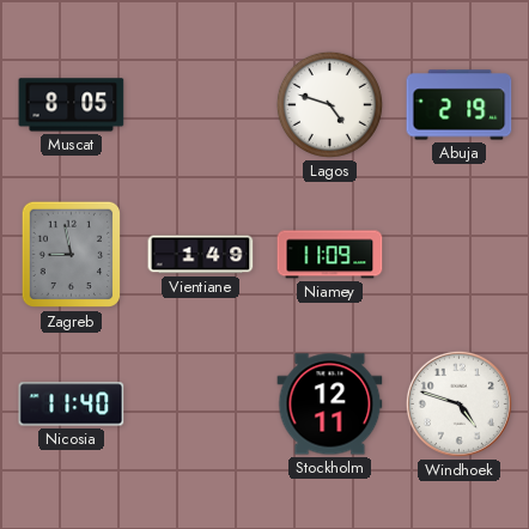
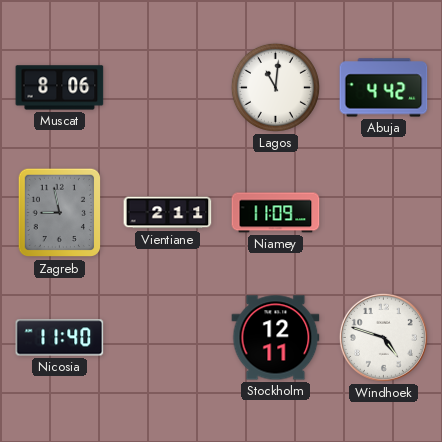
Muscat: 8:05 -> 8:06
Lagos: 4:48 -> 11:01
Abuja: 2:19 -> 4:42
Vientiane: 1:49 -> 2:11
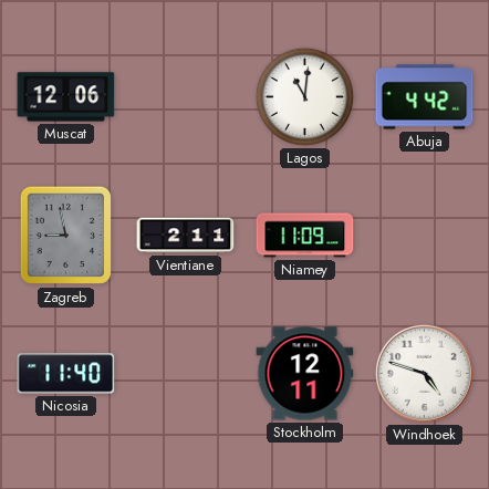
Muscat: 8:06 -> 12:06
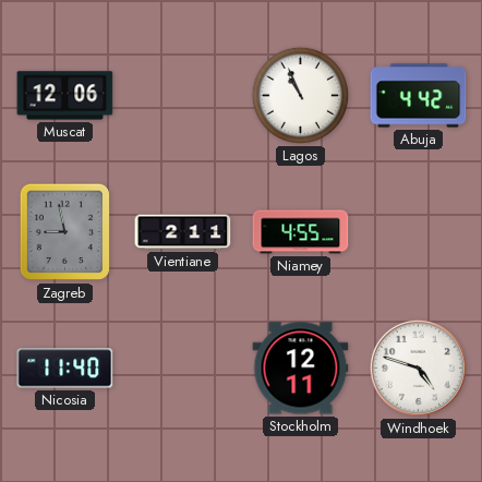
Lagos: 11:01 -> 10:56
Niamey: 11:09 -> 4:55
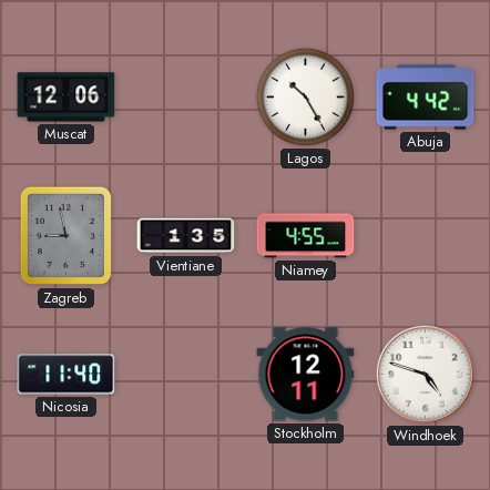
Lagos: 10:56 -> 10:25
Vientiane: 2:11 -> 1:35
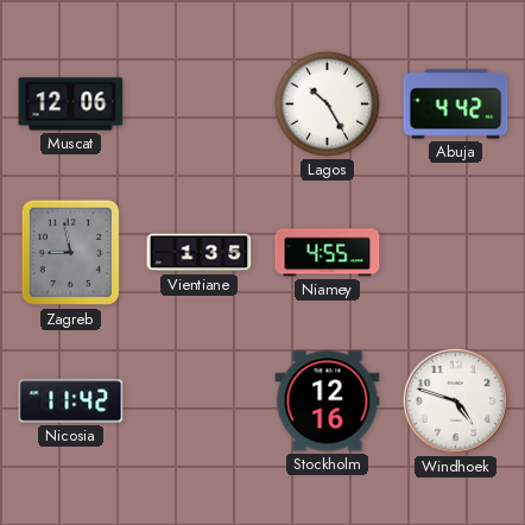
Nicosia: 11:40 -> 11:42
Stockholm: 12:11 -> 12:16
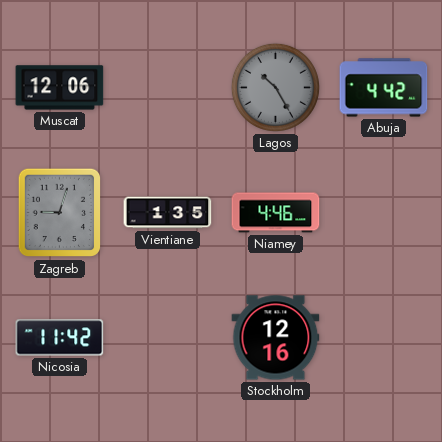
Lagos dial: white -> grey
Zagreb: 8:58 -> 9:03
Niamey: 4:55 -> 4:46
Windhoek: 4:48 -> none
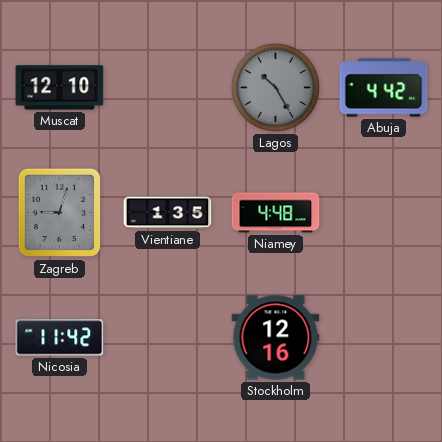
Muscat: 12:06 -> 12:10
Niamey: 4:46 -> 4:48
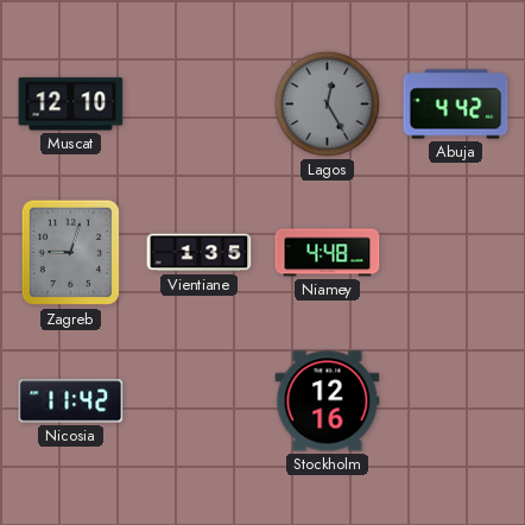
Lagos: 10:25 -> 12:25
